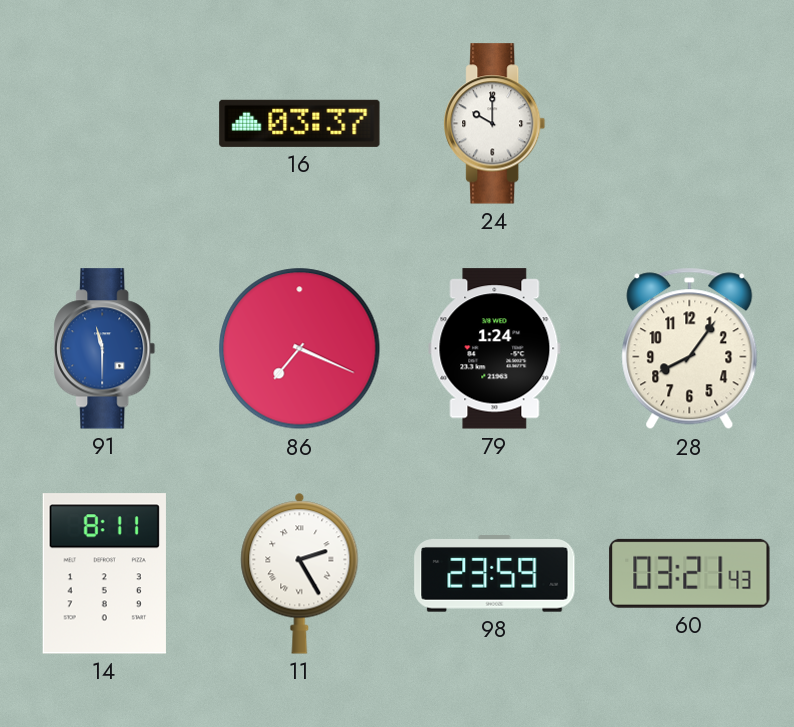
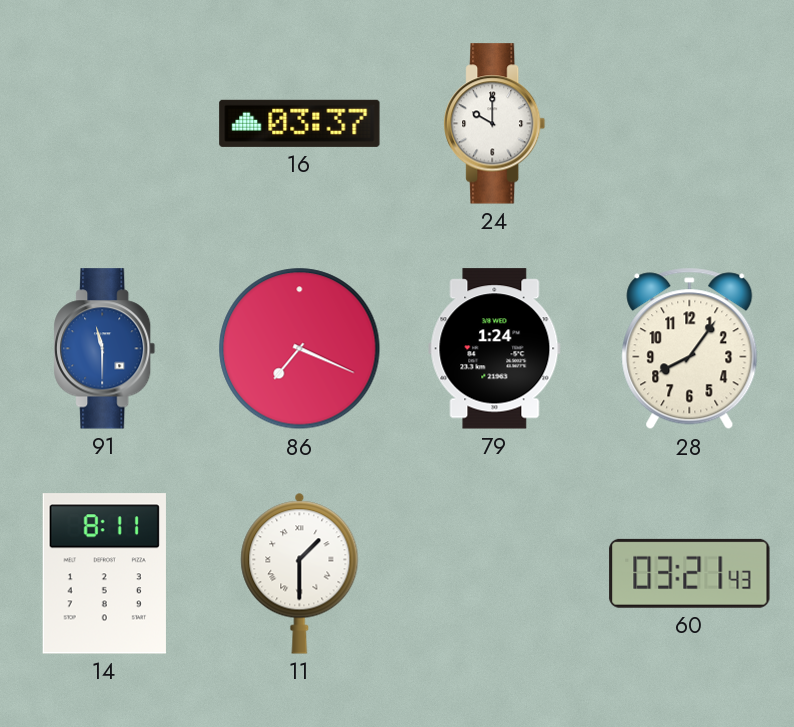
11: 2:25 -> 1:30
98: 23:59 -> none
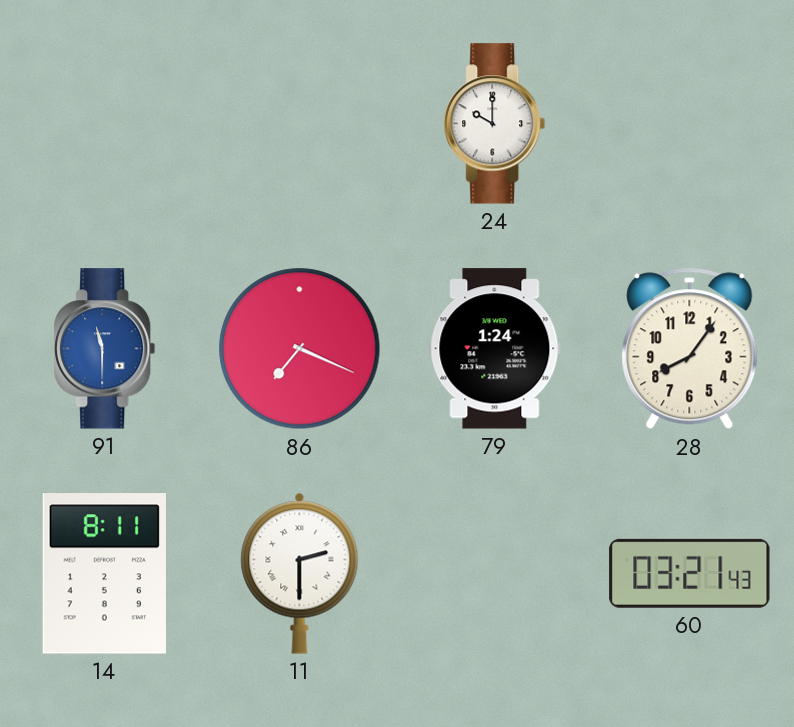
16: 03:37 -> none
11: 1:30 -> 2:30
